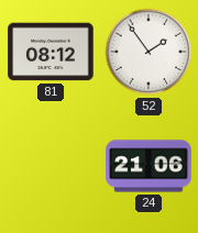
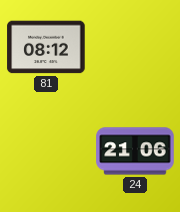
52: 1:54 -> none
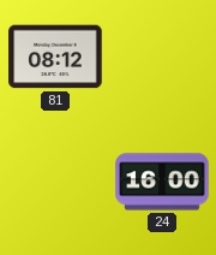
24: 21:06 -> 16:00
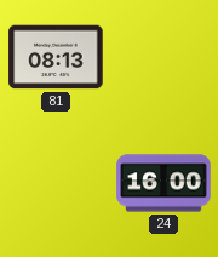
81: 08:12 -> 08:13
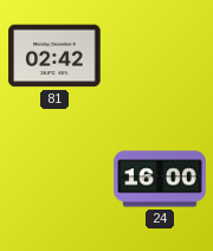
81: 08:13 -> 02:42
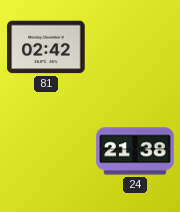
24: 16:00 -> 21:38
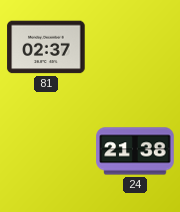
81: 02:42 -> 02:37
